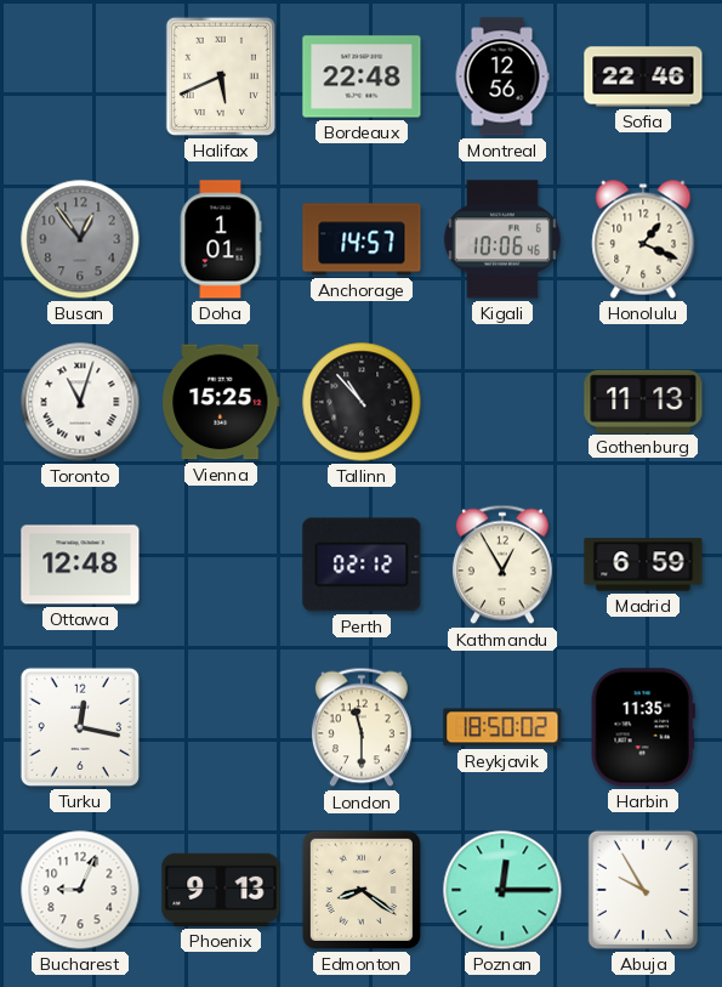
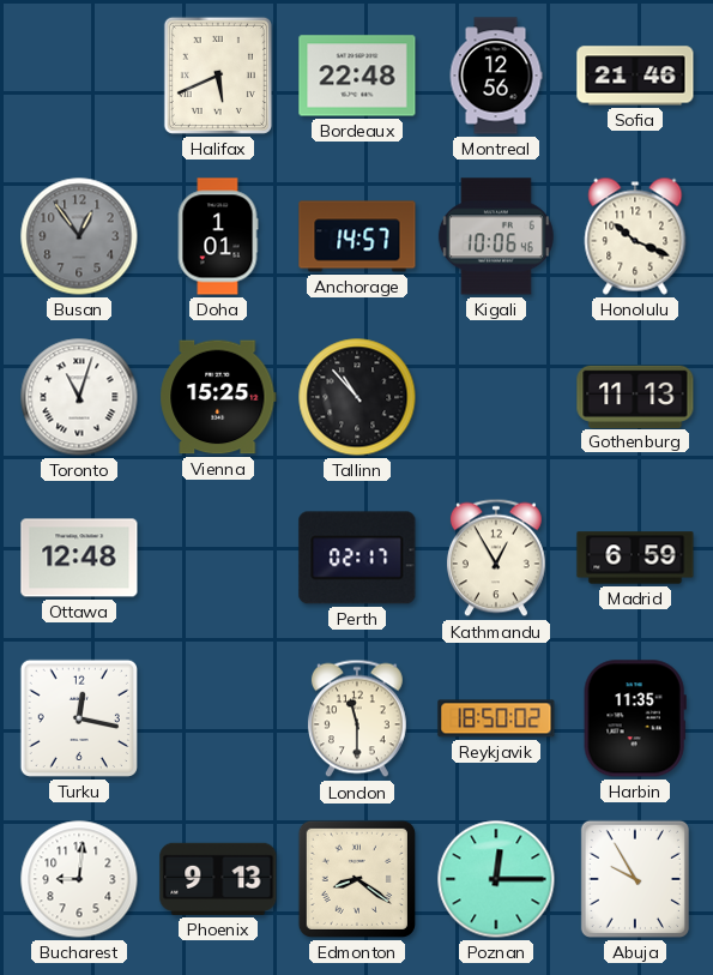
Sofia: 22:46 -> 21:46
Honolulu: 1:19 -> 10:19
Perth: 02:12 -> 02:17
Bucharest: 9:04 -> 9:01
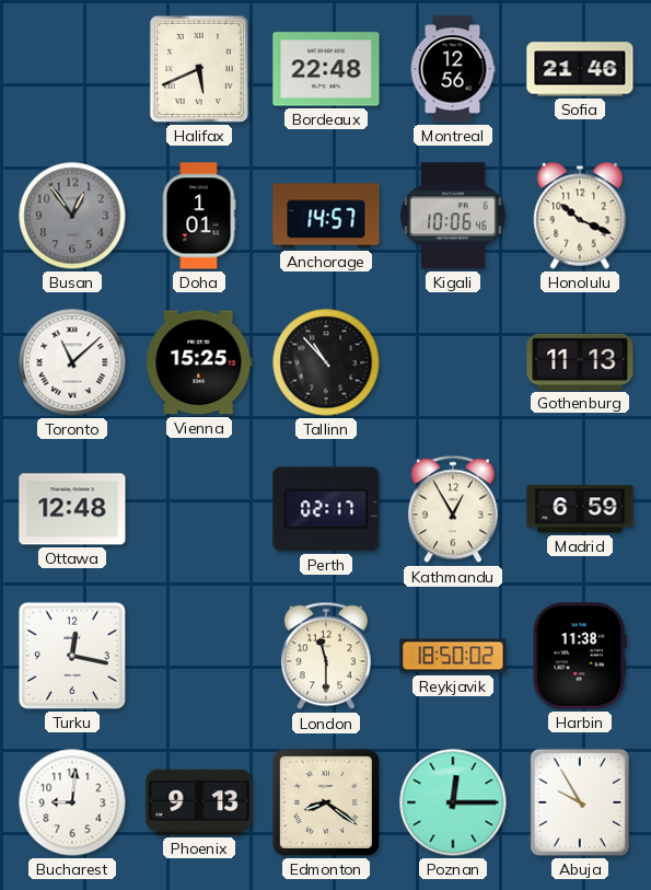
Toronto: 11:03 -> 11:08
Harbin: 11:35 -> 11:38
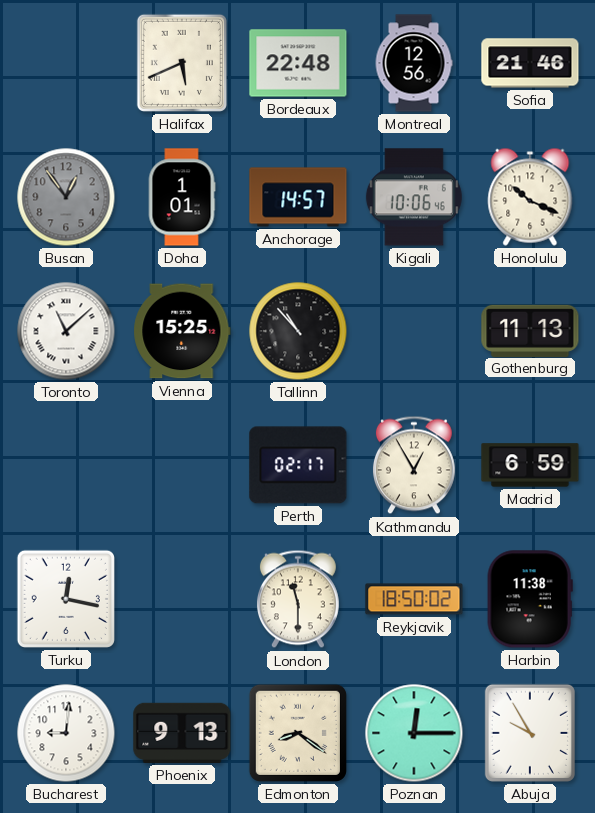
Ottawa: 12:48 -> none
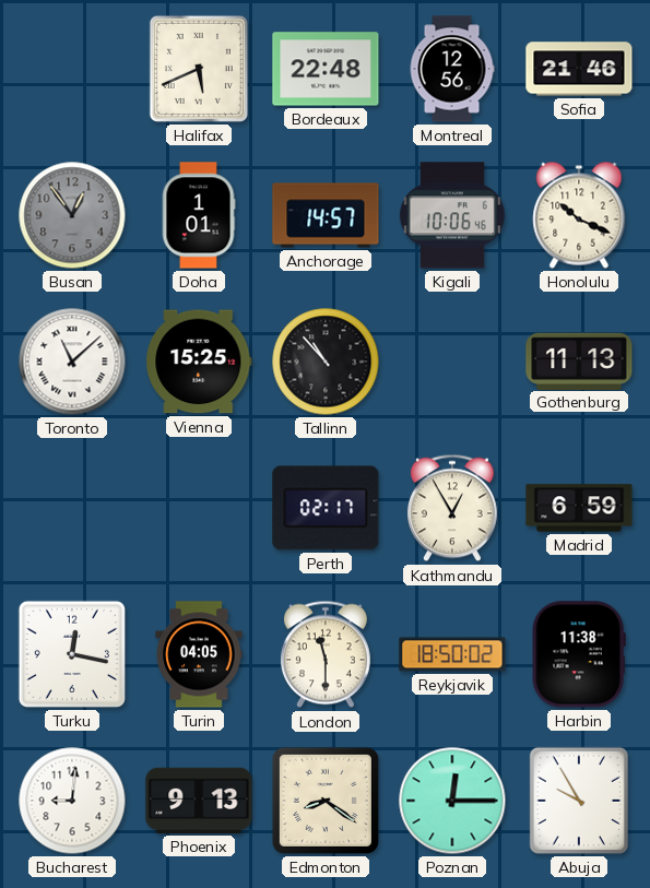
Turin: none -> 04:05
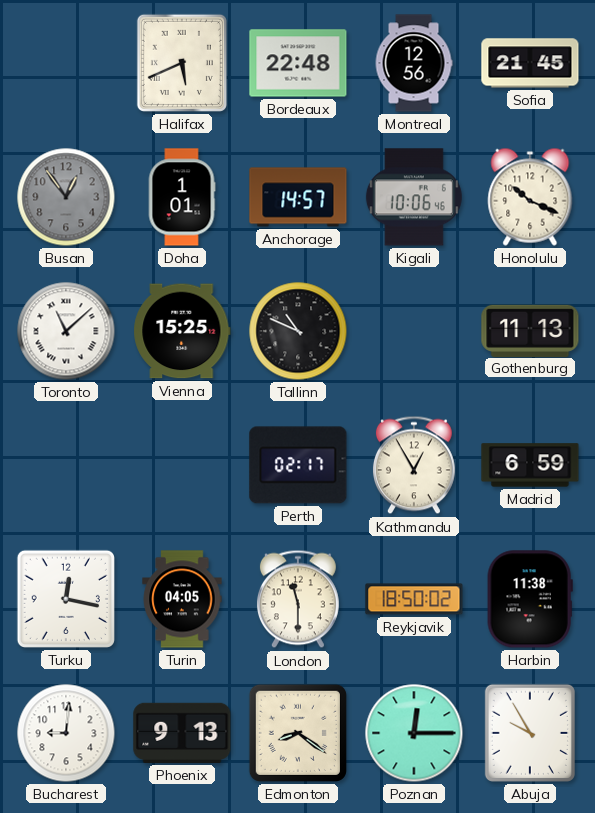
Sofia: 21:46 -> 21:45
Tallinn: 10:53 -> 10:49
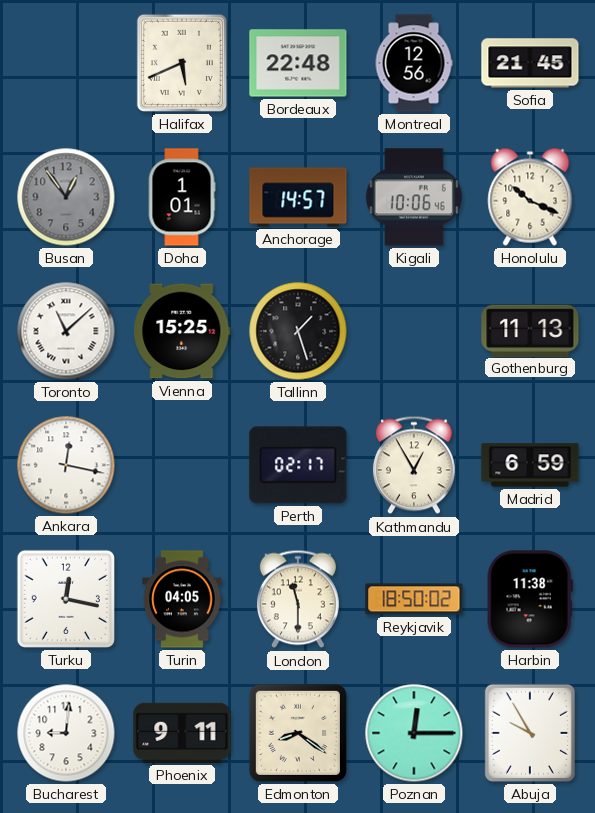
Tallinn: 10:49 -> 1:27
Ankara: none -> 12:17
Phoenix: 9:13 -> 9:11
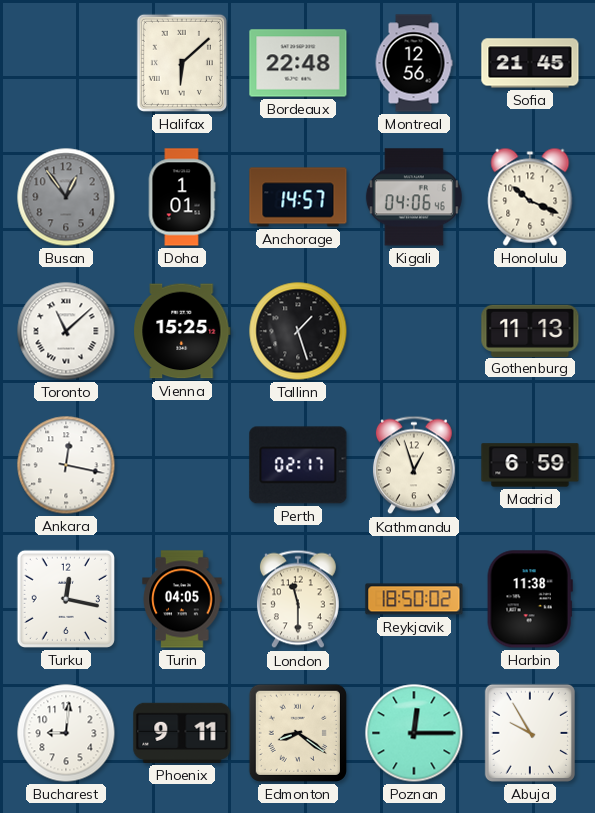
Halifax: 5:41 -> 6:08
Kigali: 10:06 -> 04:06
Kathmandu: 12:55 -> 12:57
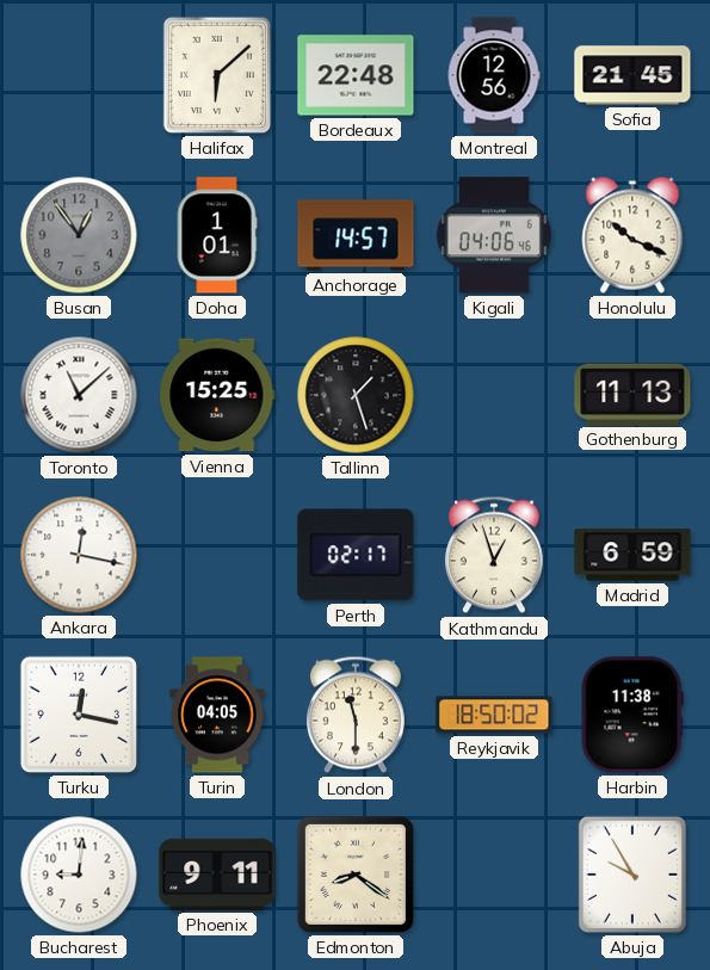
Poznan: 12:15 -> none
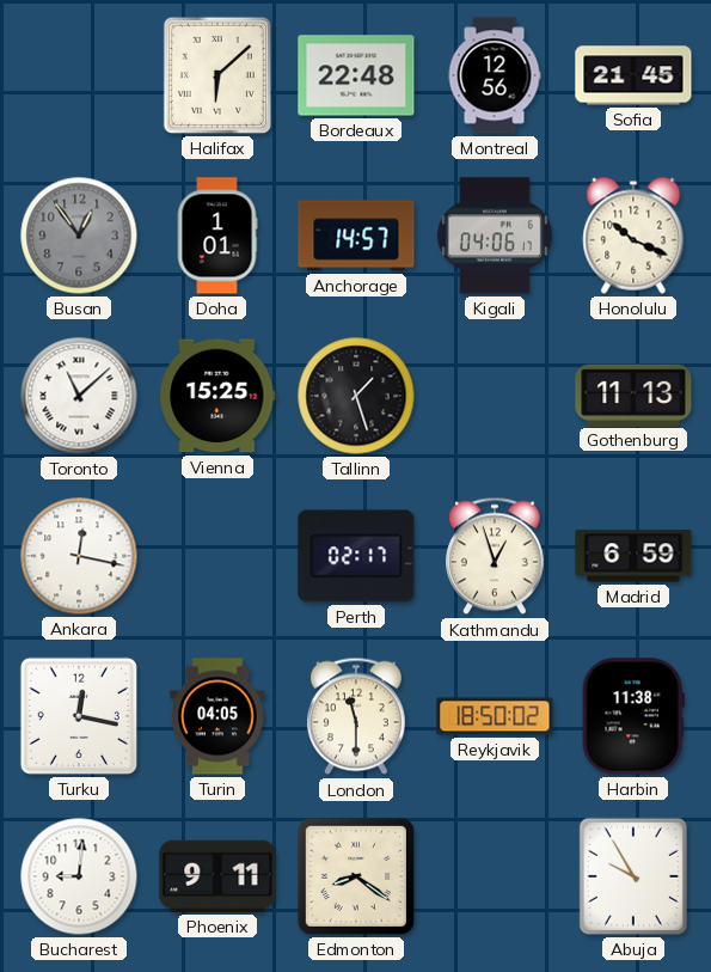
Kigali: 04:06:46 -> 04:06:17
